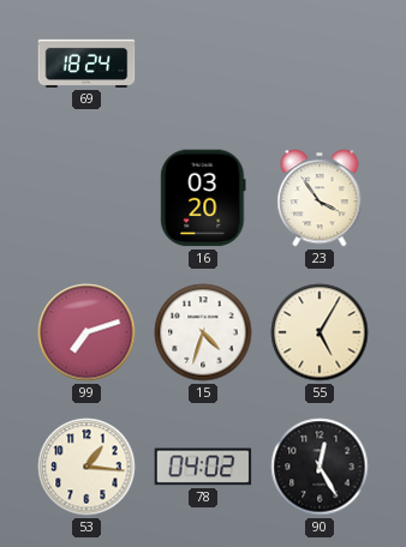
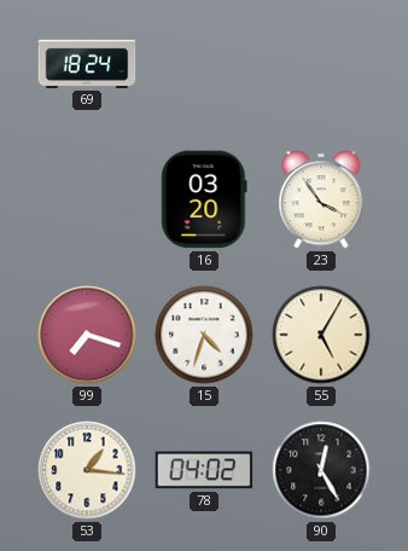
99: 7:12 -> 7:18
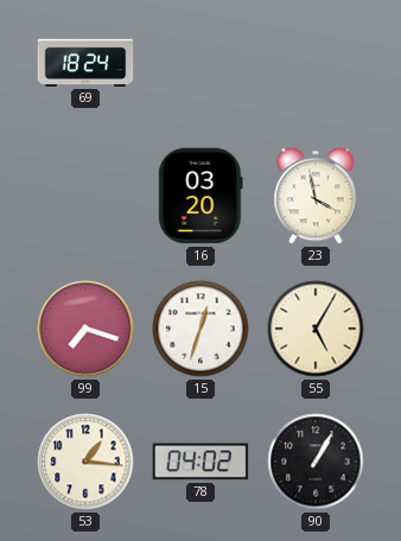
23: 3:54 -> 3:58
15: 4:33 -> 12:33
90: 12:25 -> 1:05
